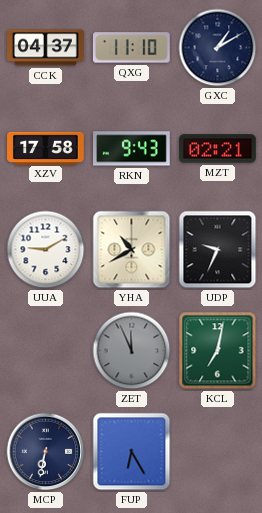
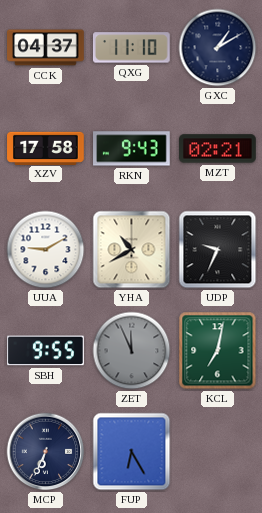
SBH: none -> 9:55
MCP: 6:32 -> 6:34
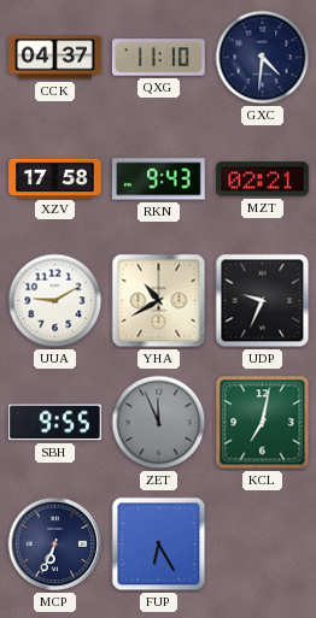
GXC: 1:10 -> 4:31
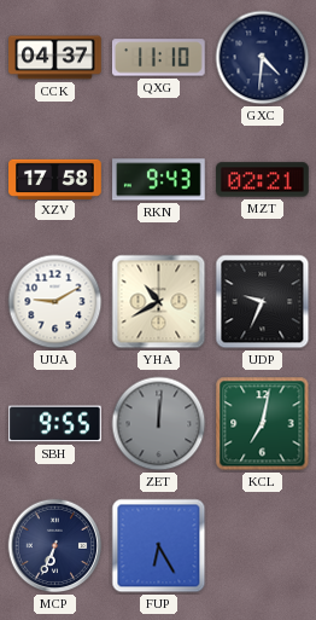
ZET: 11:56 -> 12:01
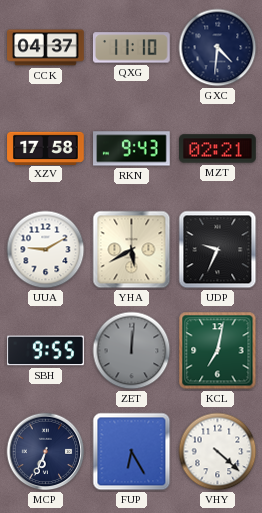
YHA: 10:40 -> 5:40
VHY: none -> 4:22
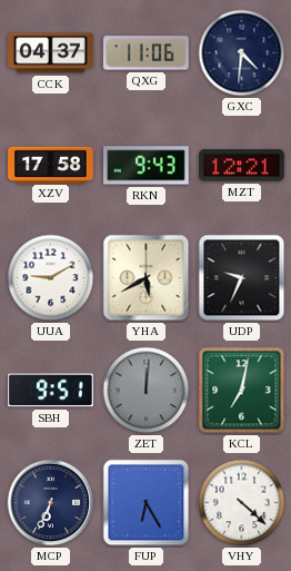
QXG: 11:10 -> 11:06
MZT: 02:21 -> 12:21
SBH: 9:55 -> 9:51
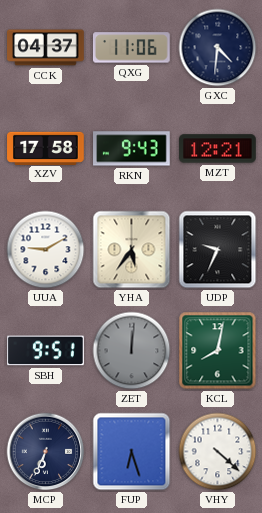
YHA: 5:40 -> 5:36
KCL: 7:02 -> 8:02
FUP: 6:25 -> 6:27
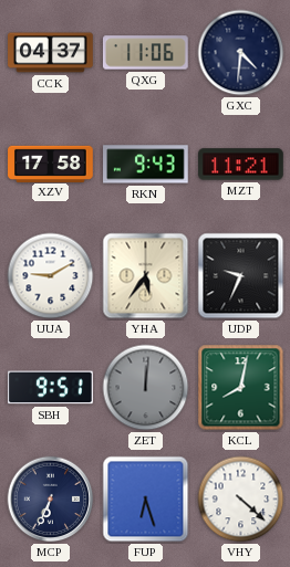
MZT: 12:21 -> 11:21
